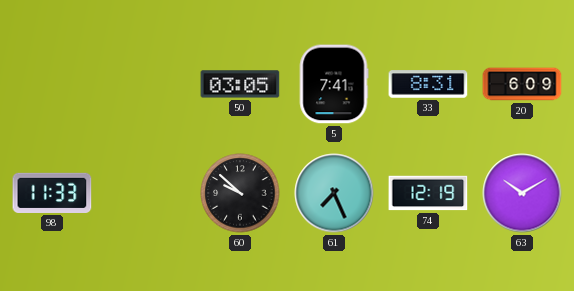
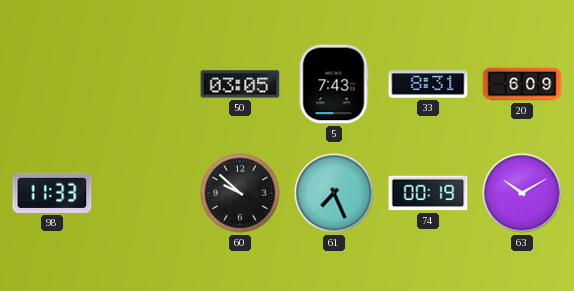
5: 7:41 -> 7:43
74: 12:19 -> 00:19
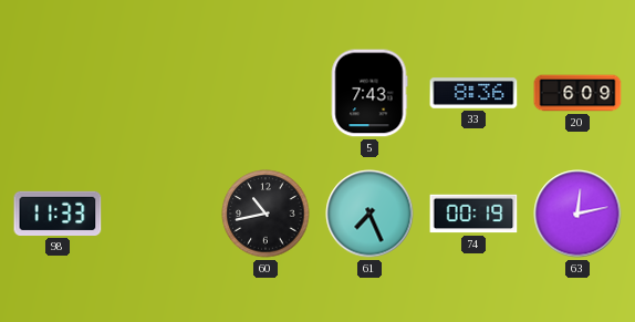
50: 03:05 -> none
33: 8:31 -> 8:36
60: 9:52 -> 10:43
63: 10:10 -> 12:13
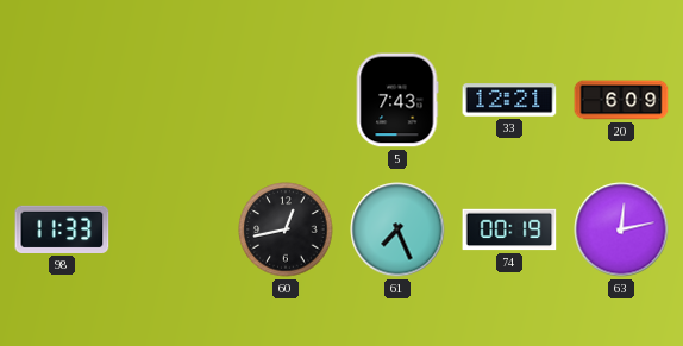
33: 8:36 -> 12:21
60: 10:43 -> 12:43
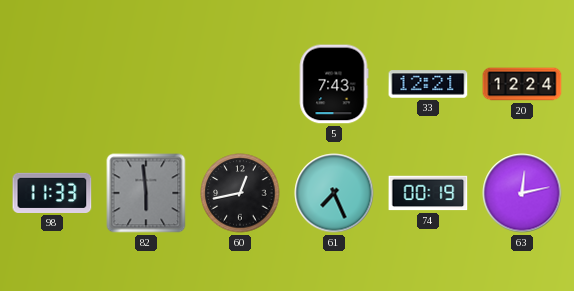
20: 6:09 -> 12:24
82: none -> 5:59
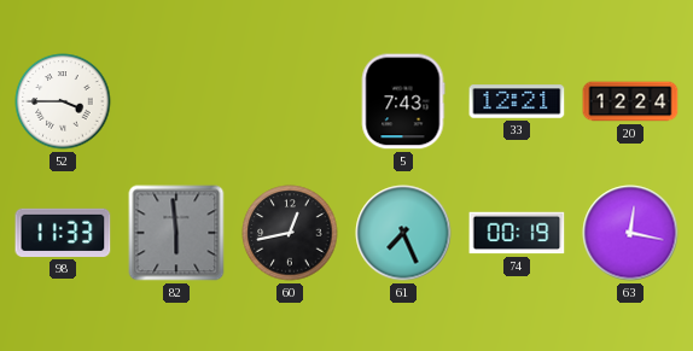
52: none -> 3:45
63: 12:13 -> 12:17
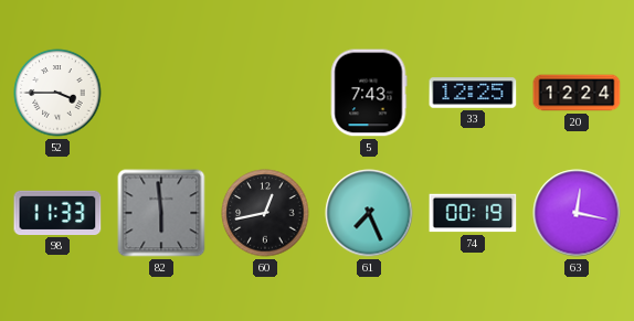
33: 12:21 -> 12:25
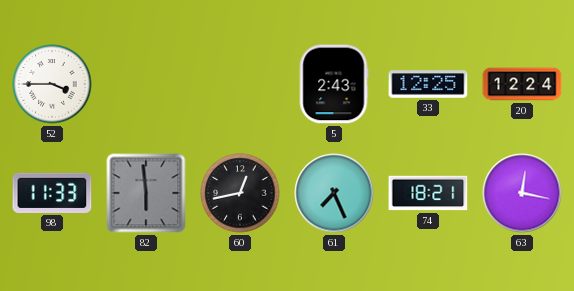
5: 7:43 -> 2:43
74: 00:19 -> 18:21
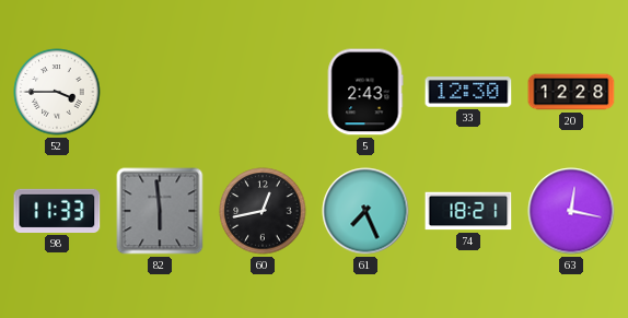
33: 12:25 -> 12:30
20: 12:24 -> 12:28
